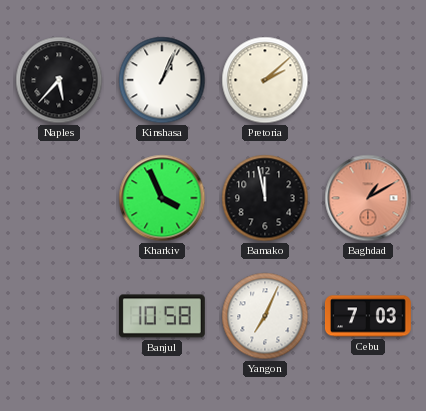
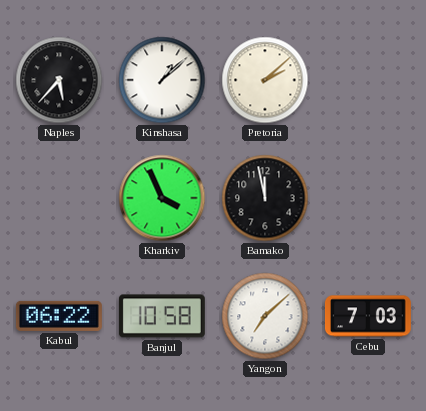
Kinshasa: 1:04 -> 1:08
Baghdad: 1:10 -> none
Kabul: none -> 06:22
Yangon: 7:04 -> 7:08
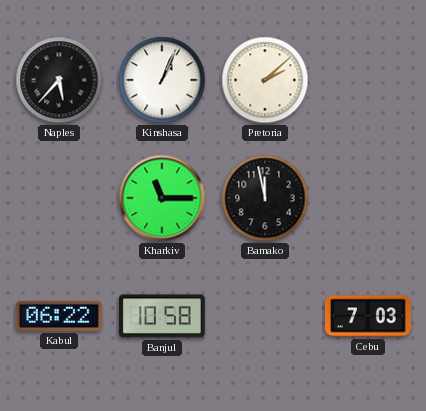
Kinshasa: 1:08 -> 1:04
Kharkiv: 3:56 -> 11:15
Yangon: 7:08 -> none
